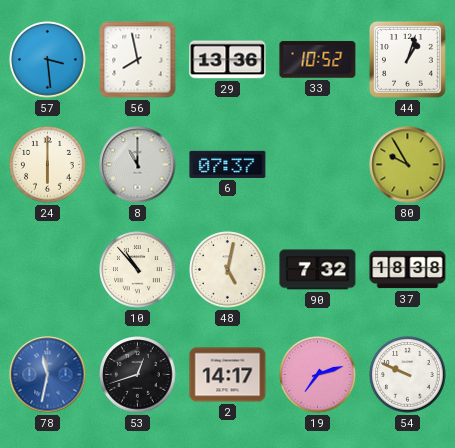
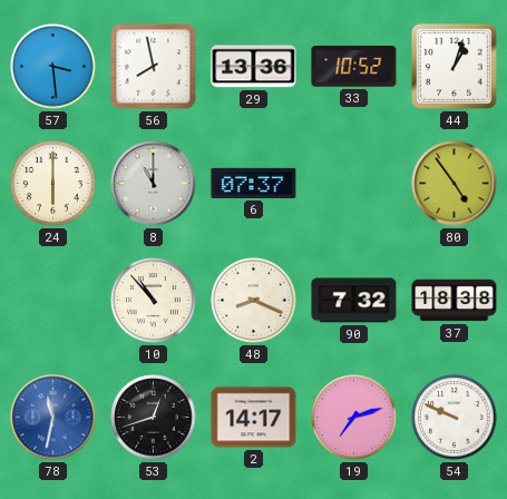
80: 9:55 -> 4:54
48: 5:02 -> 8:19
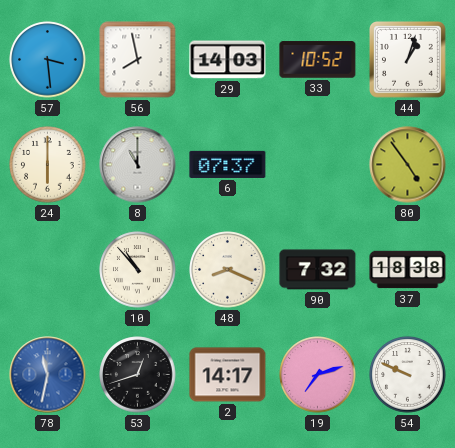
29: 13:36 -> 14:03
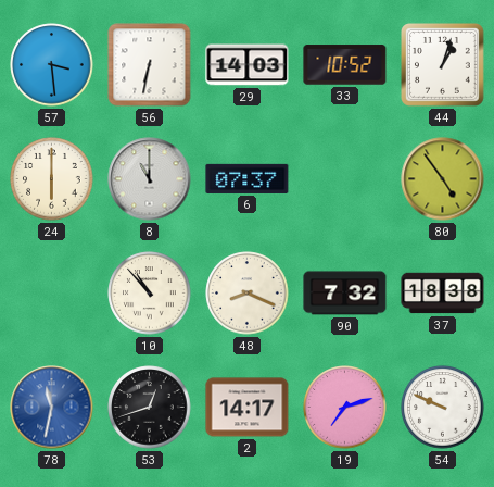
56: 7:58 -> 6:32
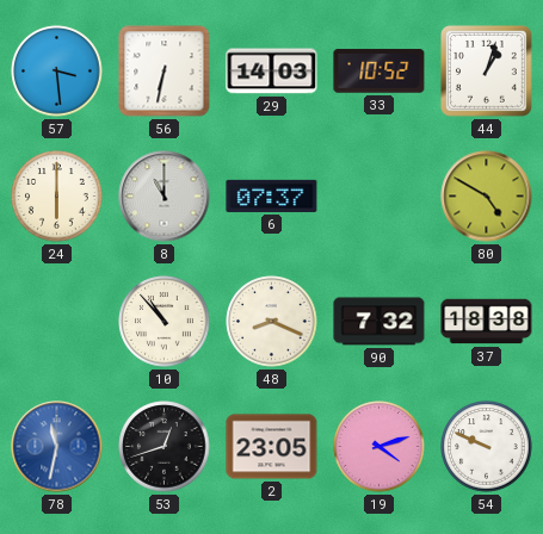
80: 4:54 -> 4:50
2: 14:17 -> 23:05
19: 7:12 -> 4:12
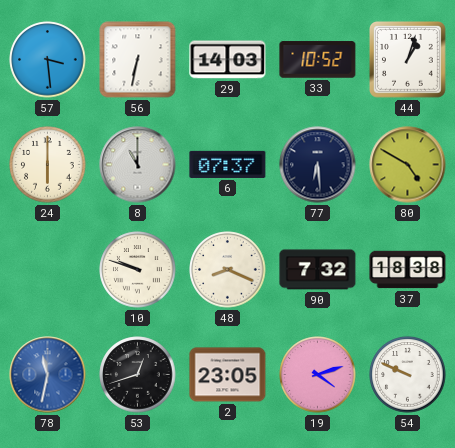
77: none -> 6:29
10: 10:53 -> 9:48
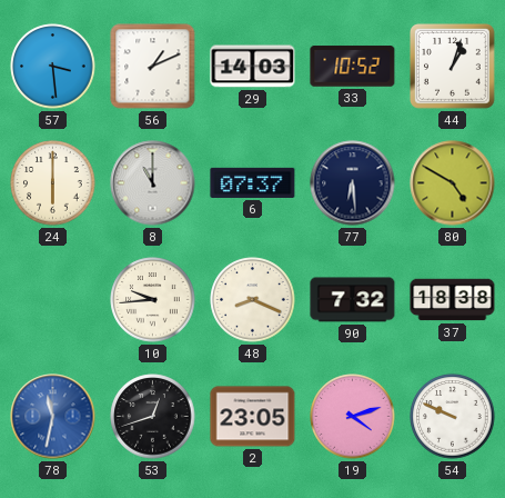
56: 6:32 -> 1:11
10: 9:48 -> 9:44
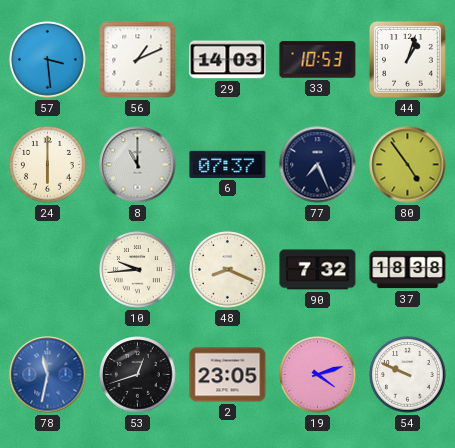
33: 10:52 -> 10:53
77: 6:29 -> 7:26
80: 4:50 -> 4:54
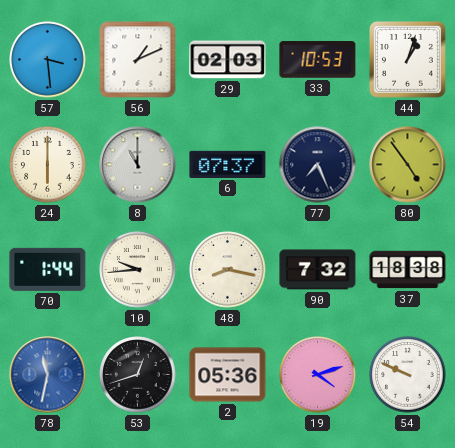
29: 14:03 -> 02:03
70: none -> 1:44
48: 8:19 -> 8:17
2: 23:05 -> 05:36
